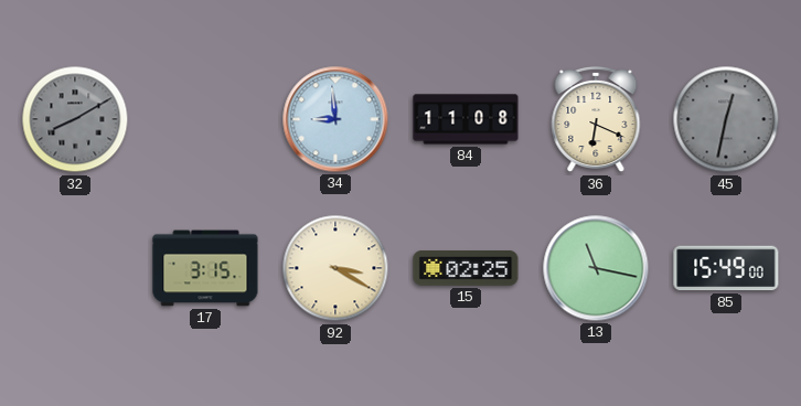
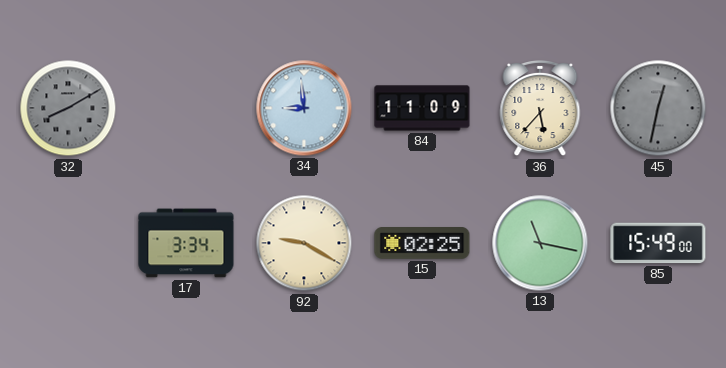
84: 11:08 -> 11:09
36: 6:19 -> 5:37
17: 3:15 -> 3:34
92: 3:20 -> 9:20
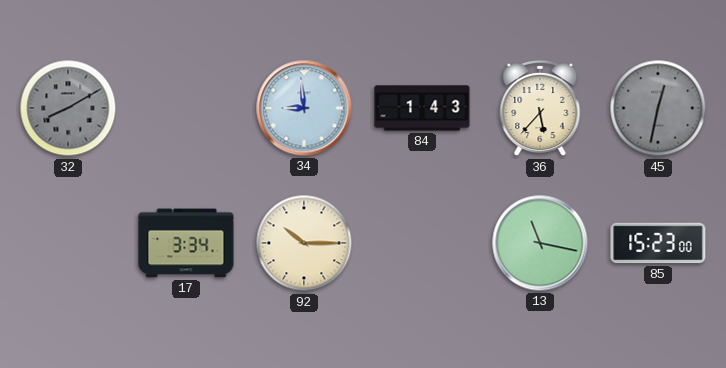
84: 11:09 -> 1:43
92: 9:20 -> 10:15
15: 02:25 -> none
85: 15:49 -> 15:23
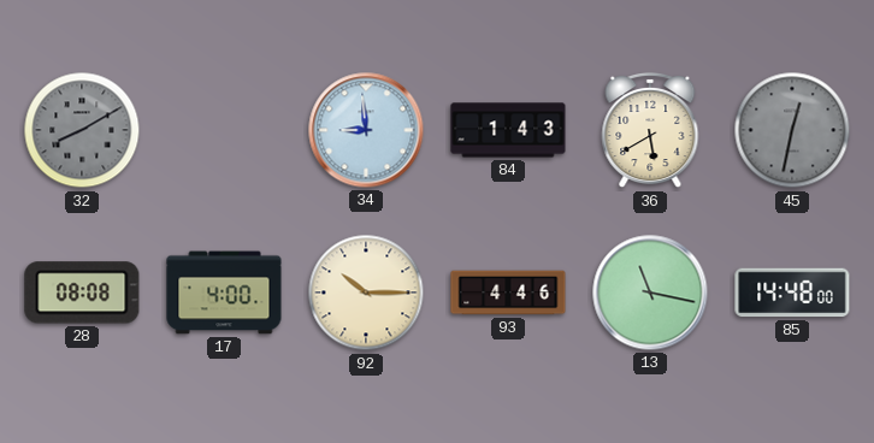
36: 5:37 -> 5:40
28: none -> 08:08
17: 3:34 -> 4:00
93: none -> 4:46
85: 15:23 -> 14:48
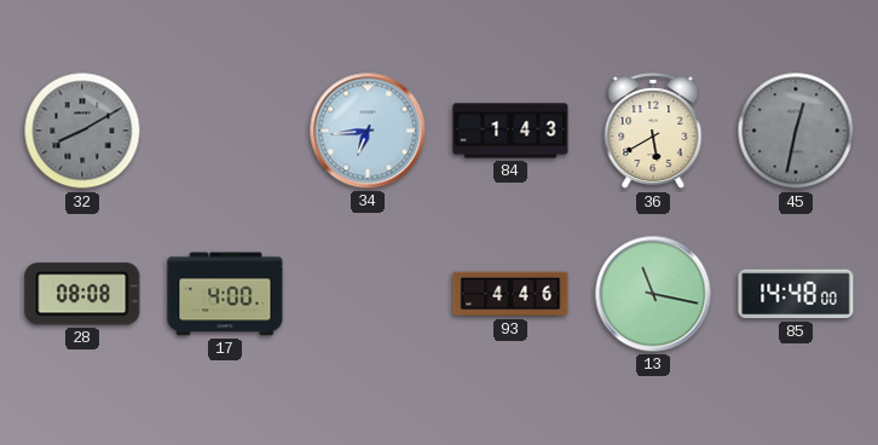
34: 8:59 -> 6:44
92: 10:15 -> none
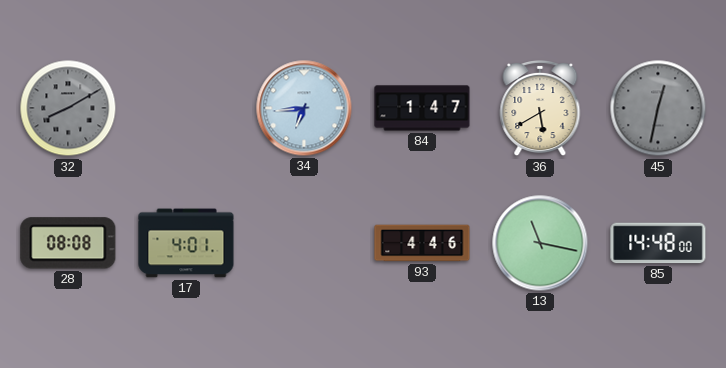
84: 1:43 -> 1:47
17: 4:00 -> 4:01
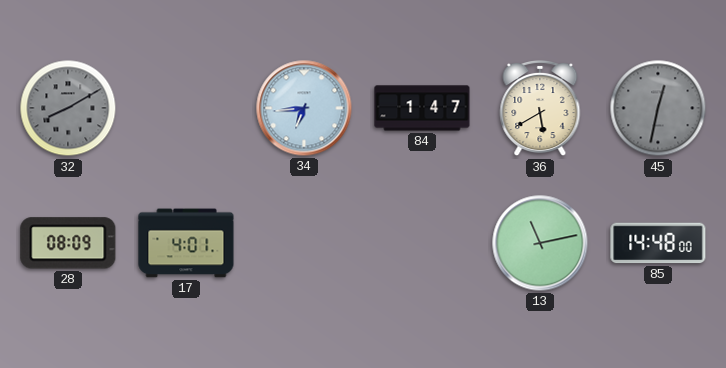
28: 08:08 -> 08:09
93: 4:46 -> none
13: 11:17 -> 11:13
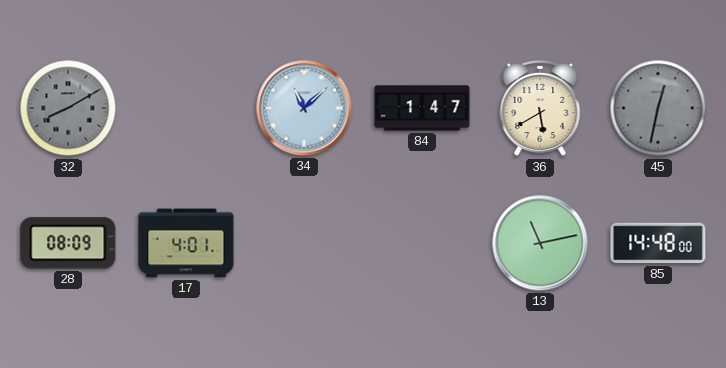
34: 6:44 -> 11:08
